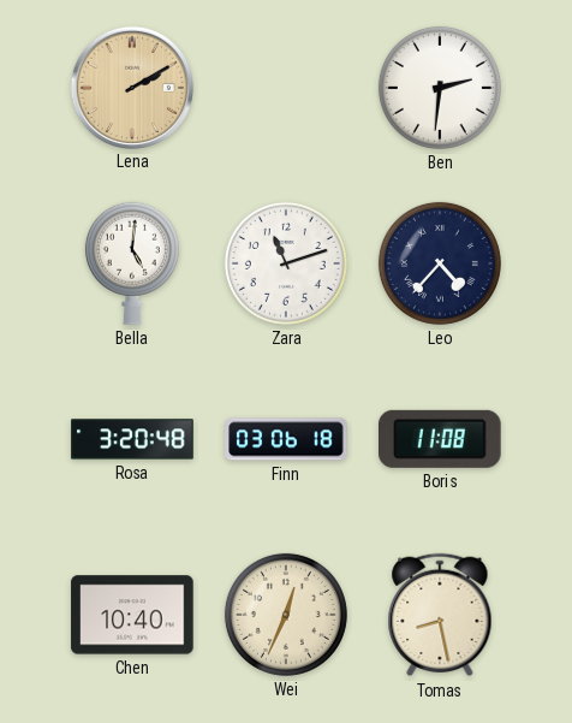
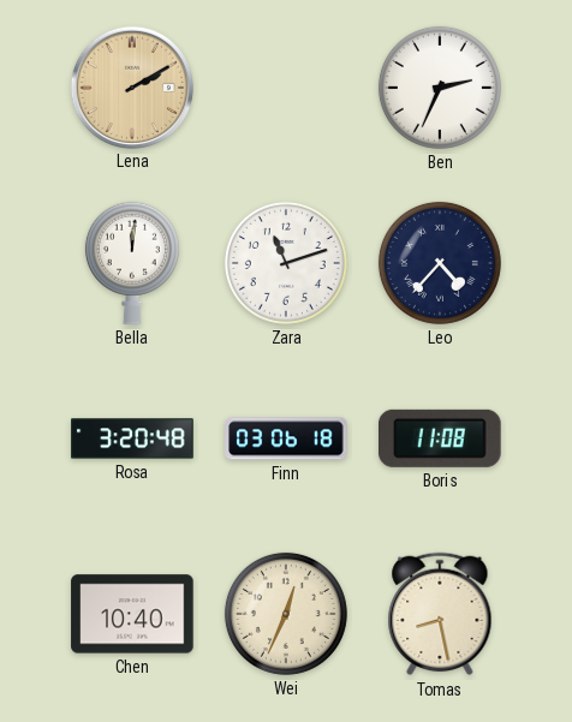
Ben: 2:31 -> 2:34
Bella: 5:01 -> 12:01
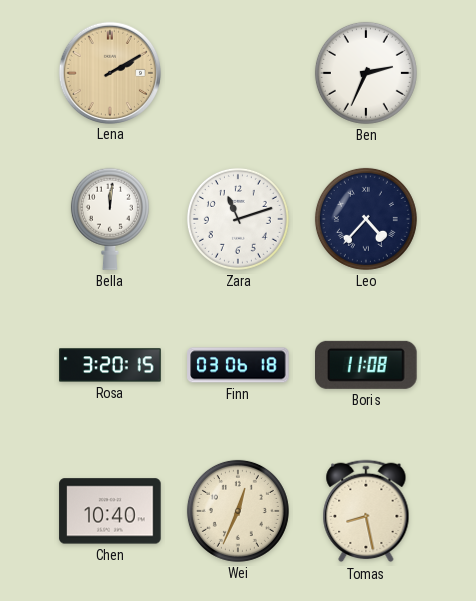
Rosa: 3:20:48 -> 3:20:15
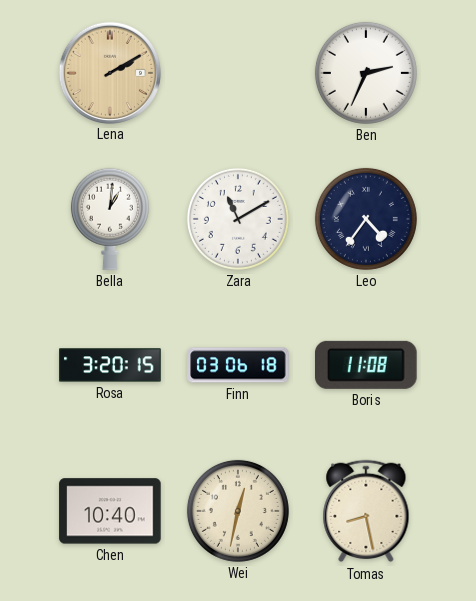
Bella: 12:01 -> 1:01
Zara: 11:12 -> 11:10
Leo: 4:37 -> 4:36
Wei: 12:34 -> 12:32
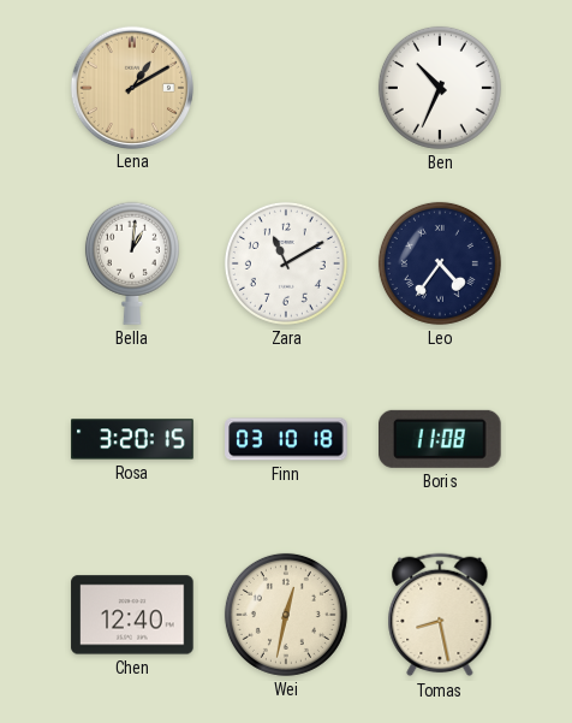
Lena: 2:10 -> 1:10
Ben: 2:34 -> 10:34
Finn: 03:06 -> 03:10
Chen: 10:40 -> 12:40
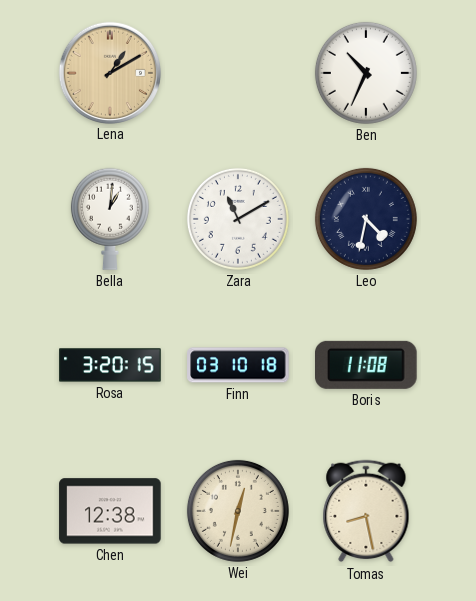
Leo: 4:36 -> 4:32
Chen: 12:40 -> 12:38
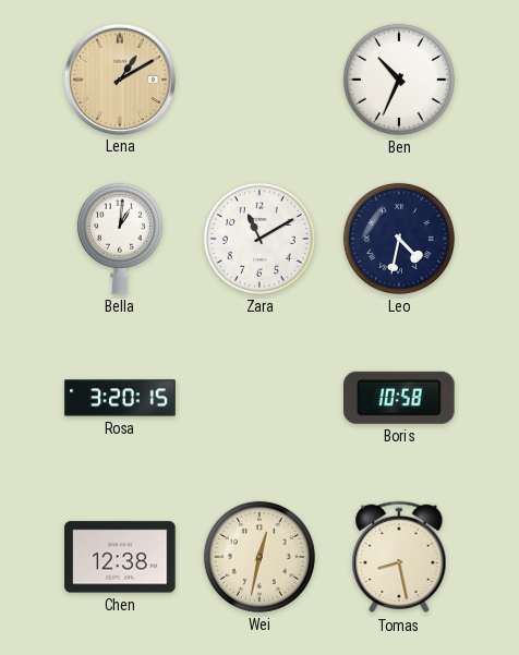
Finn: 03:10 -> none
Boris: 11:08 -> 10:58
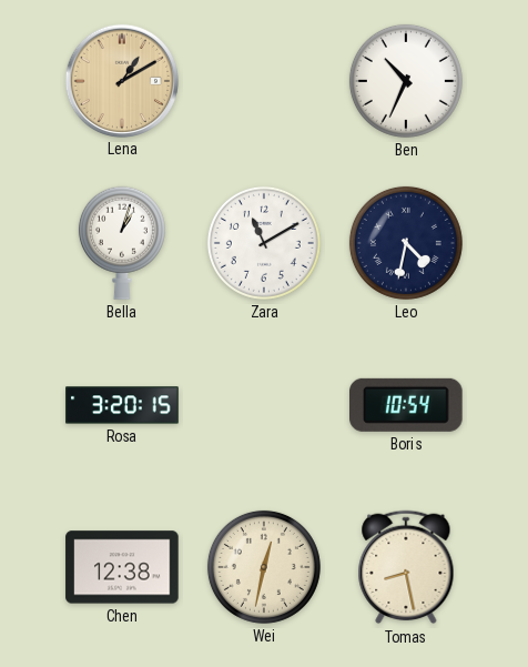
Bella: 1:01 -> 1:03
Boris: 10:58 -> 10:54
